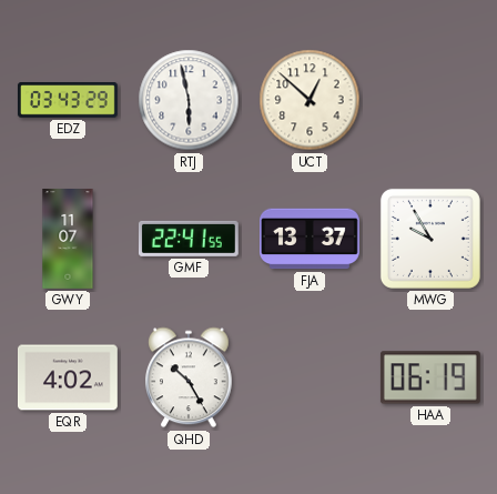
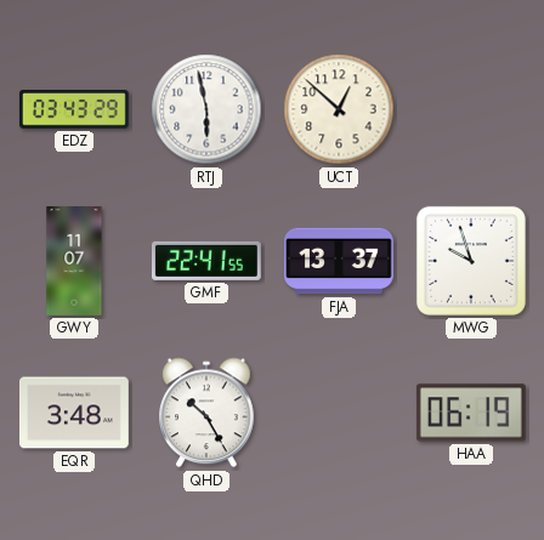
MWG: 9:55 -> 9:57
EQR: 4:02 -> 3:48
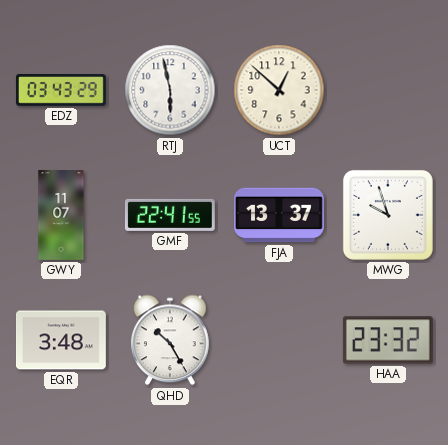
HAA: 06:19 -> 23:32
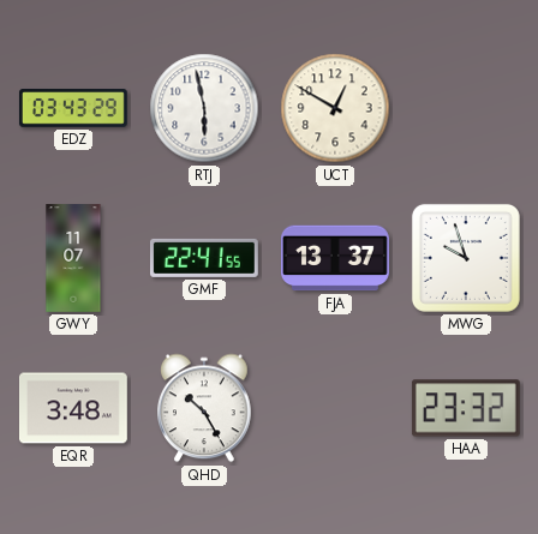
UCT: 12:52 -> 12:50
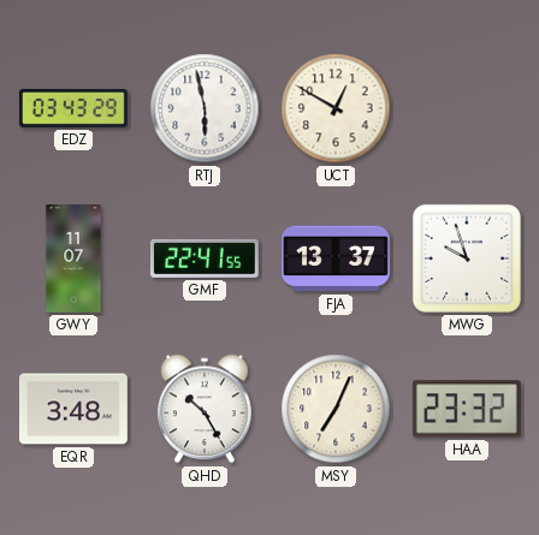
MSY: none -> 7:04
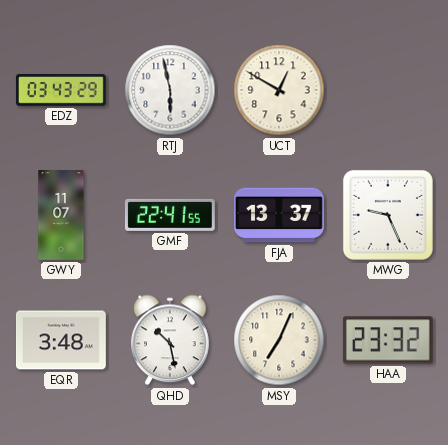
MWG: 9:57 -> 9:26
QHD: 10:25 -> 10:28
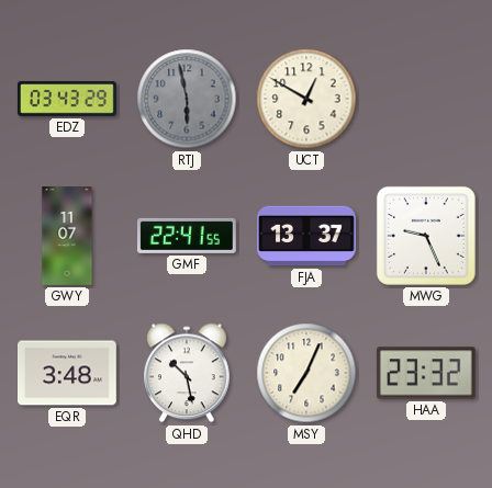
RTJ dial: white -> grey
